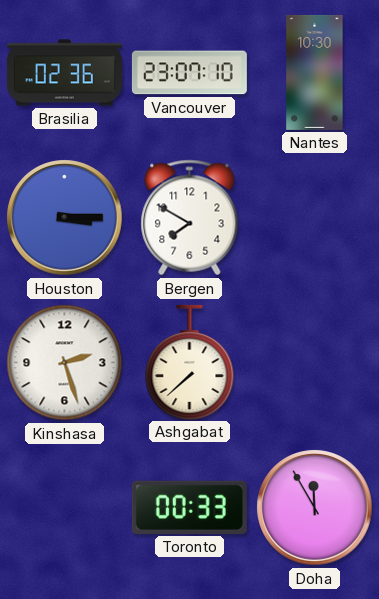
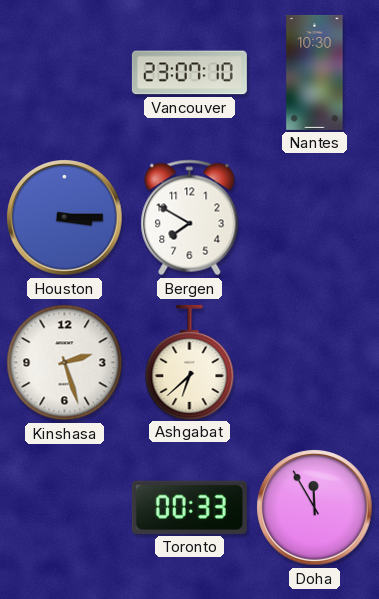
Brasilia: 02:36 -> none
Ashgabat: 7:38 -> 6:38
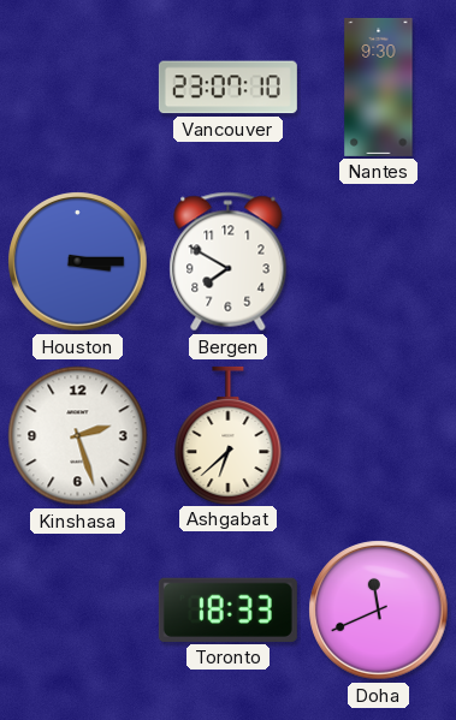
Nantes: 10:30 -> 9:30
Toronto: 00:33 -> 18:33
Doha: 11:55 -> 11:41
